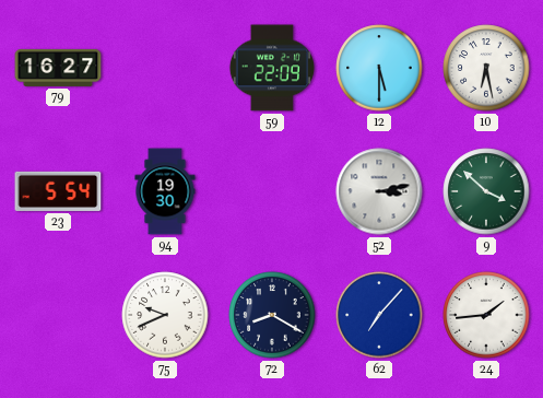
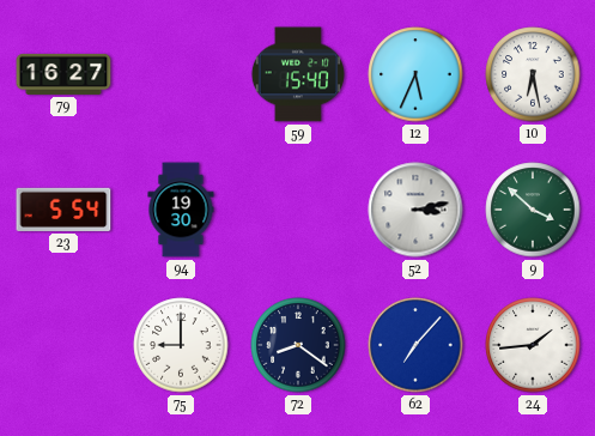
59: 22:09 -> 15:40
12: 5:30 -> 5:34
75: 9:41 -> 9:00
72: 8:20 -> 8:21
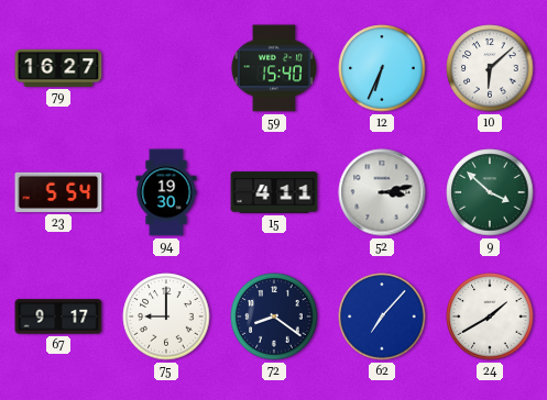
12: 5:34 -> 6:34
10: 6:28 -> 6:08
15: none -> 4:11
67: none -> 9:17
24: 1:44 -> 1:40
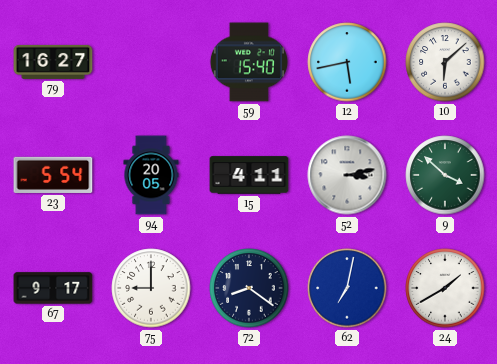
12: 6:34 -> 5:43
94: 19:30 -> 20:05
62: 7:07 -> 7:02
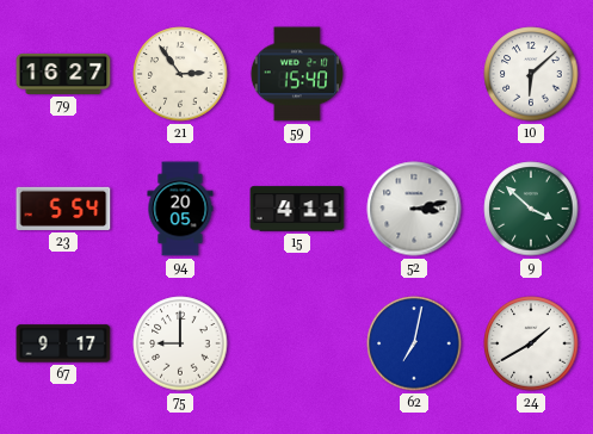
21: none -> 2:54
12: 5:43 -> none
72: 8:21 -> none
